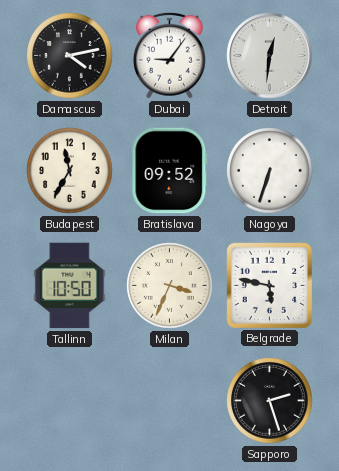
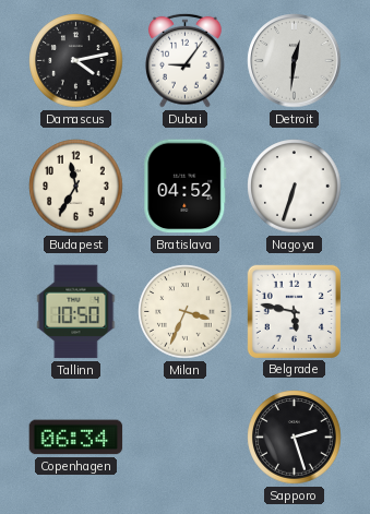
Bratislava: 09:52 -> 04:52
Copenhagen: none -> 06:34
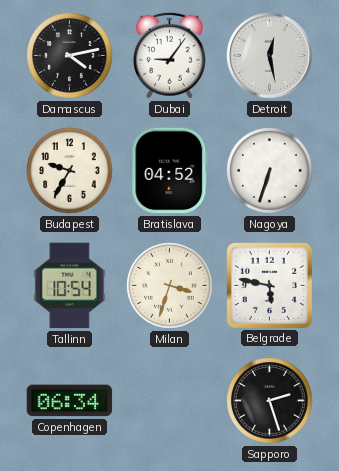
Detroit: 12:31 -> 12:28
Budapest: 11:35 -> 9:35
Tallinn: 10:50 -> 10:54
Milan: 3:34 -> 3:33
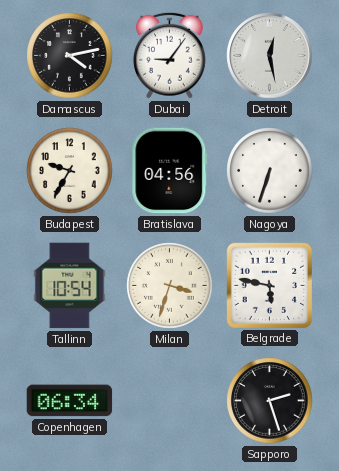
Bratislava: 04:52 -> 04:56
